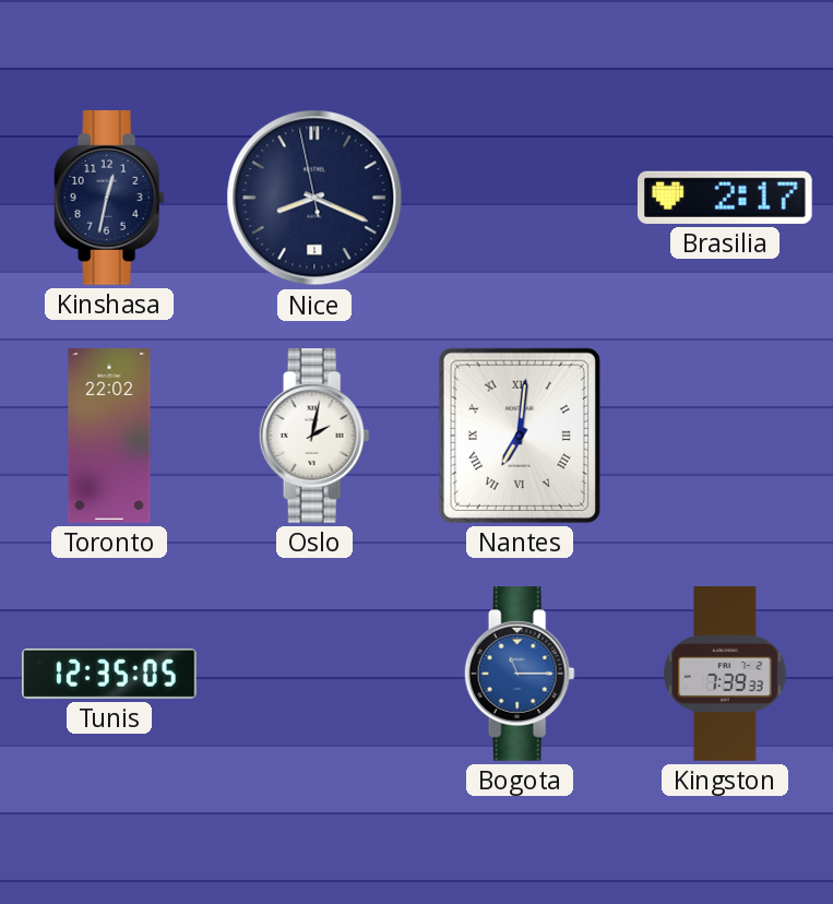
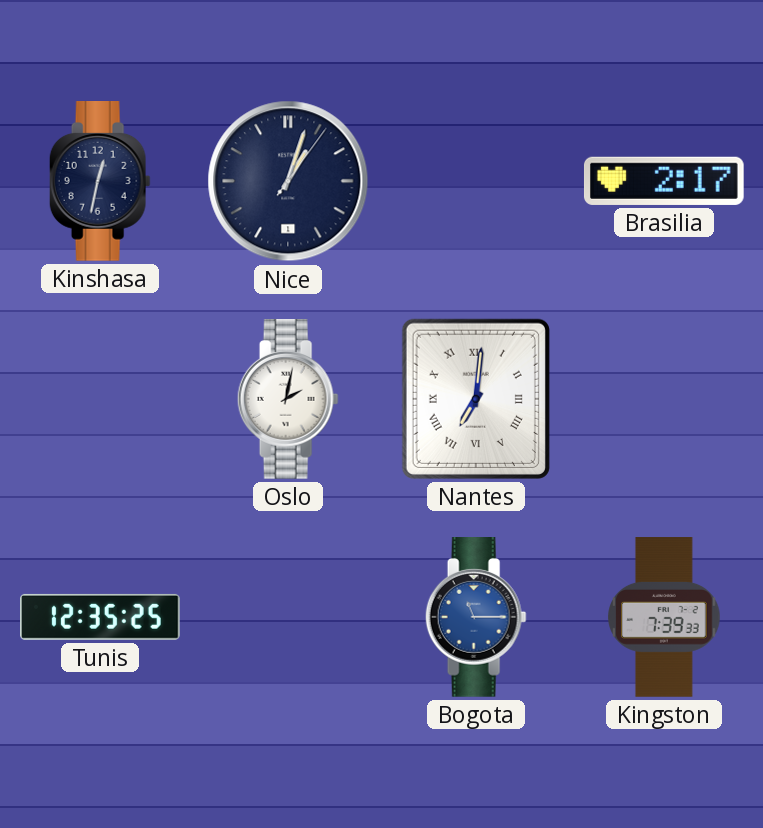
Nice: 8:18 -> 1:03
Toronto: 22:02 -> none
Tunis: 12:35:05 -> 12:35:25
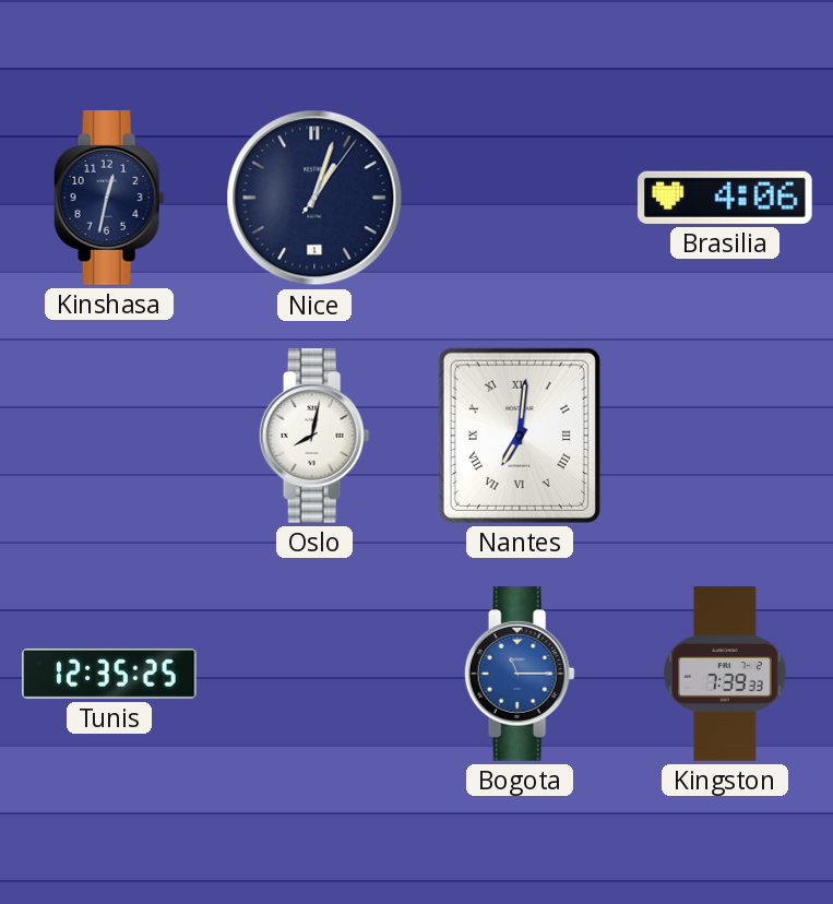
Brasilia: 2:17 -> 4:06
Oslo: 2:02 -> 8:02
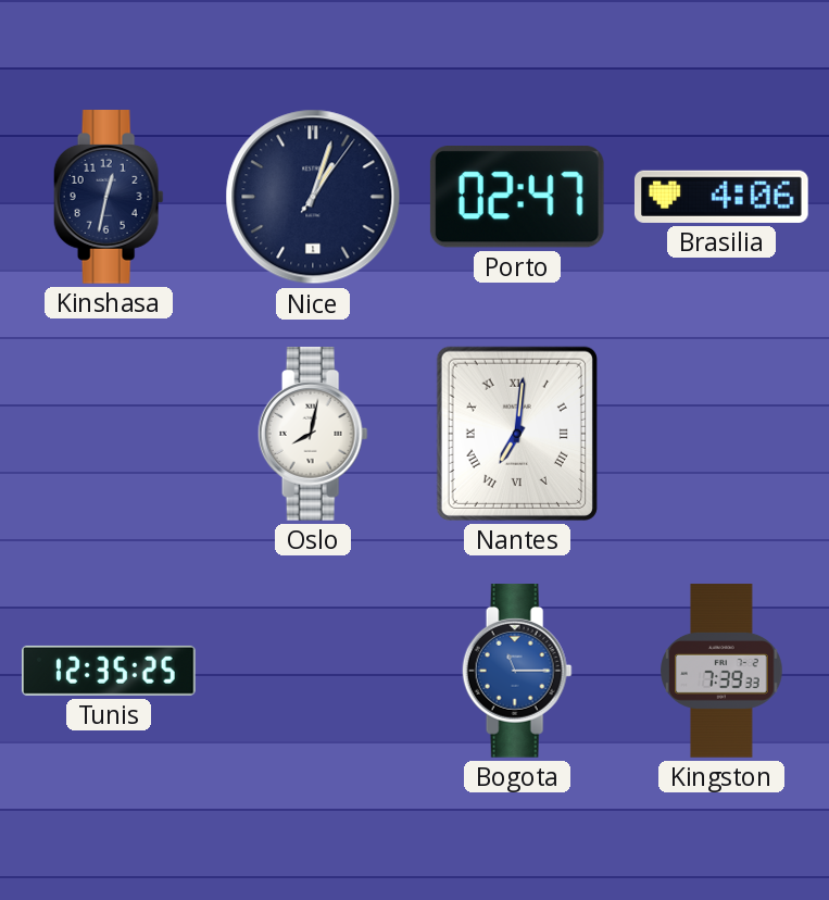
Porto: none -> 02:47
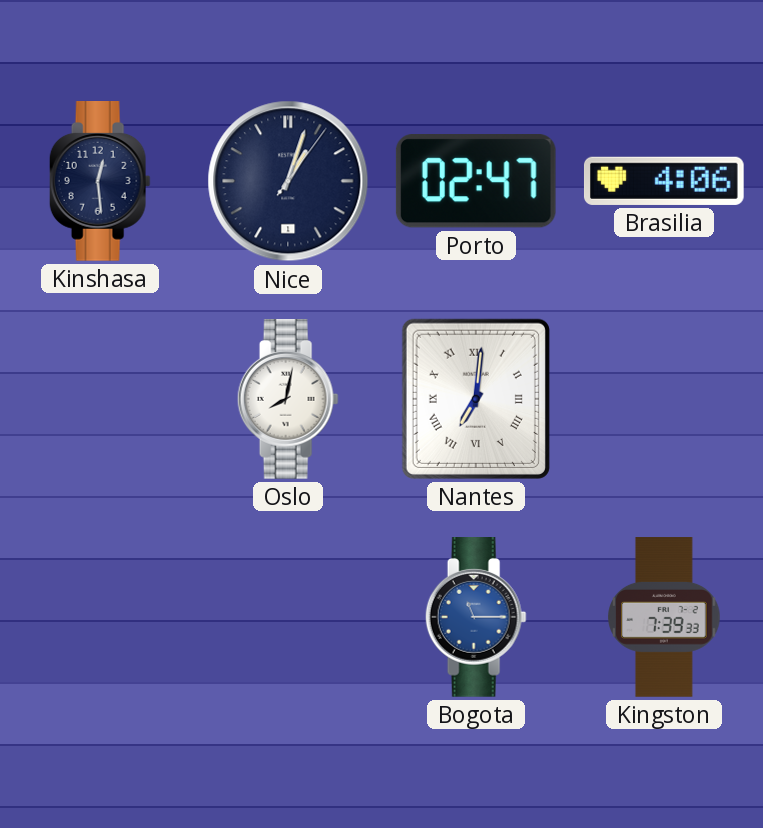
Kinshasa: 12:32 -> 12:29
Tunis: 12:35 -> none
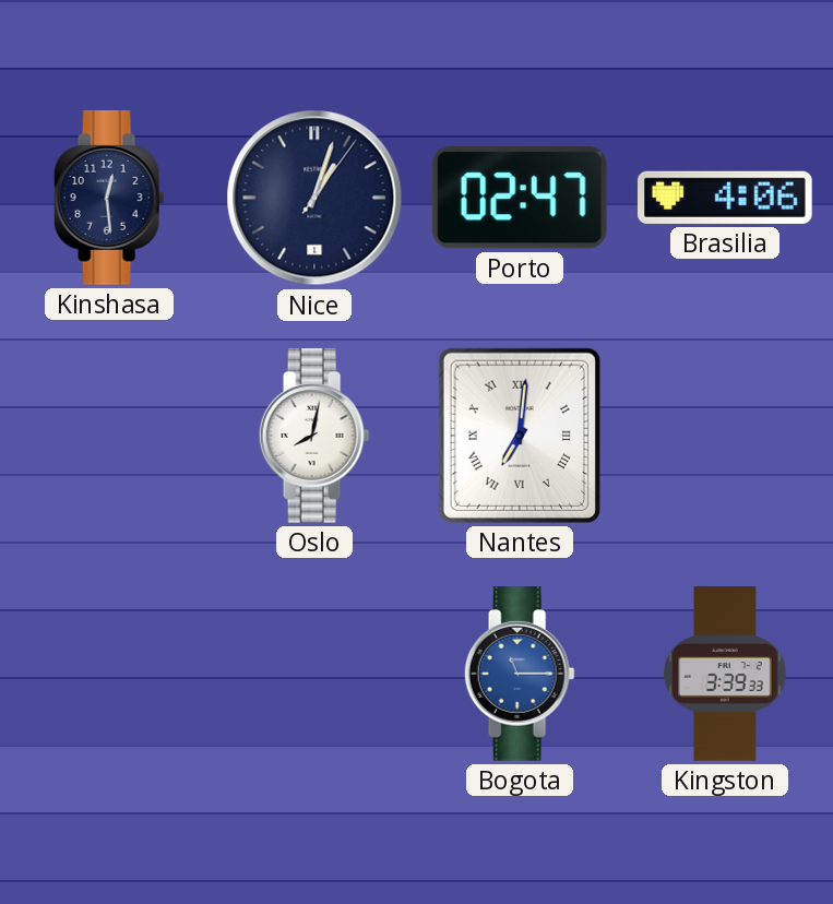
Kingston: 7:39 -> 3:39
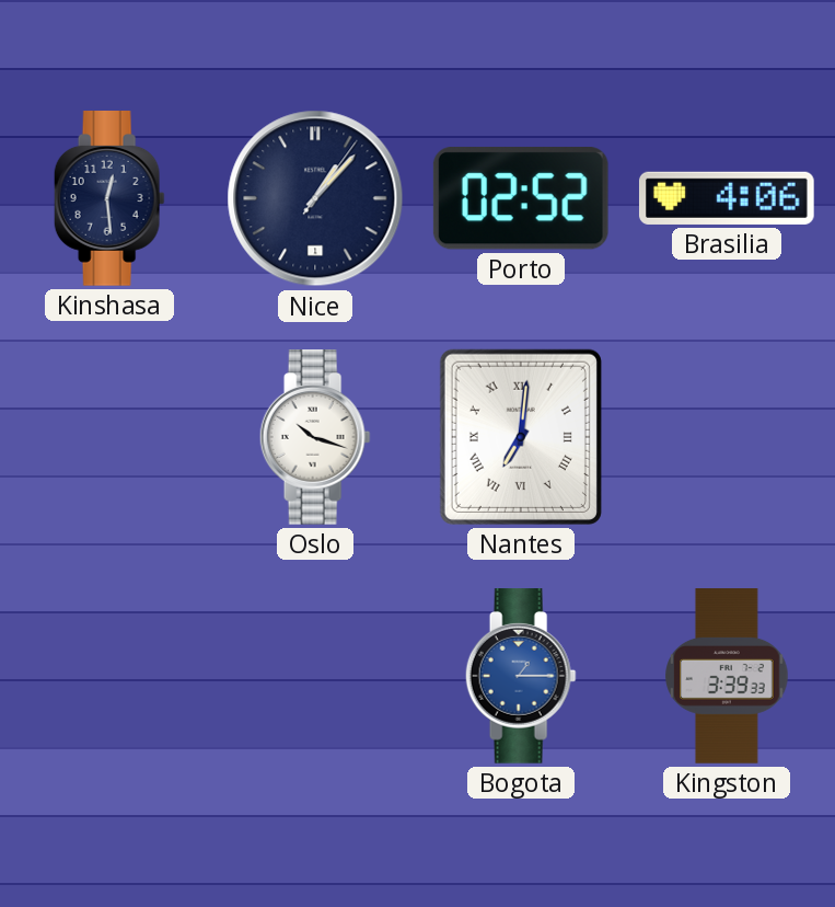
Nice: 1:03 -> 1:07
Porto: 02:47 -> 02:52
Oslo: 8:02 -> 10:18
Bogota: 11:15 -> 1:15
